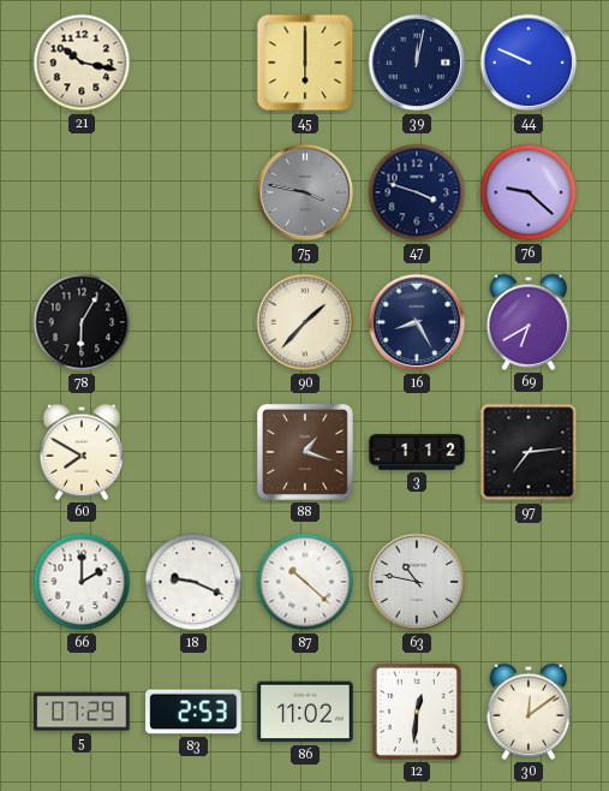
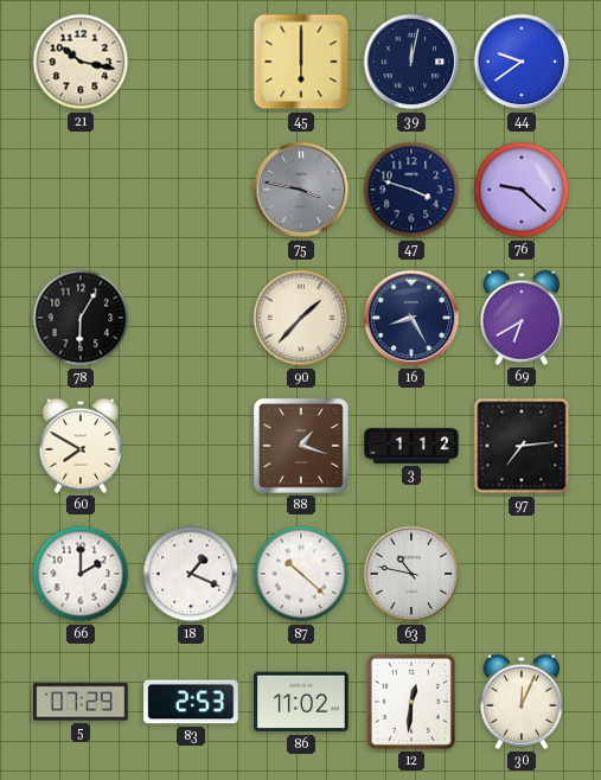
44: 9:49 -> 9:39
18: 9:19 -> 1:19
30: 12:09 -> 12:04
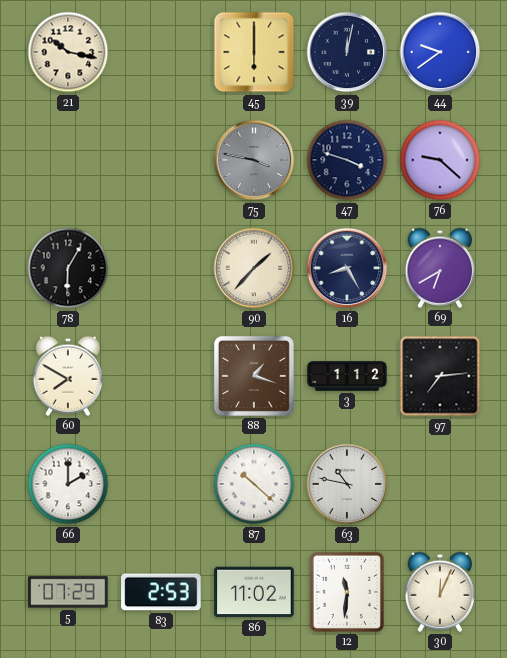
18: 1:19 -> none
12: 12:31 -> 11:31
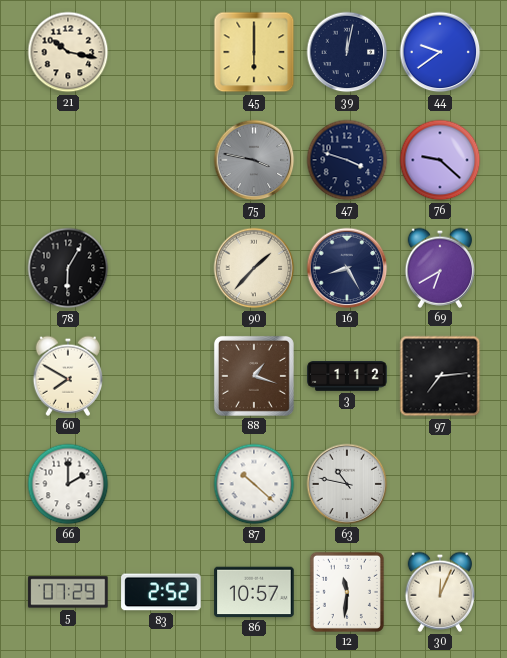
83: 2:53 -> 2:52
86: 11:02 -> 10:57
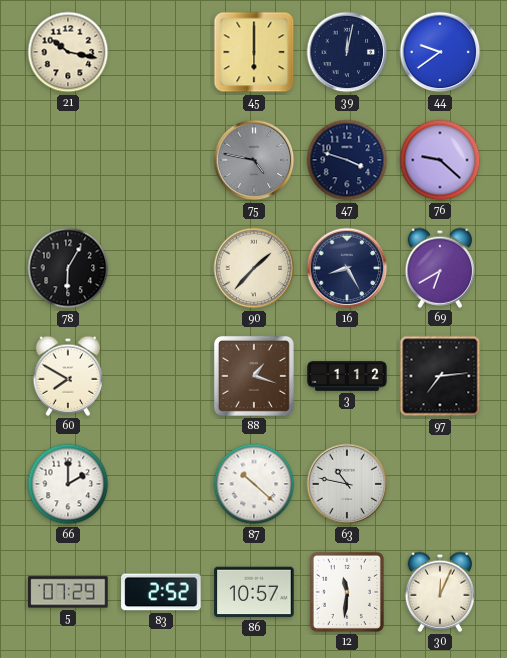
75: 3:47 -> 4:47
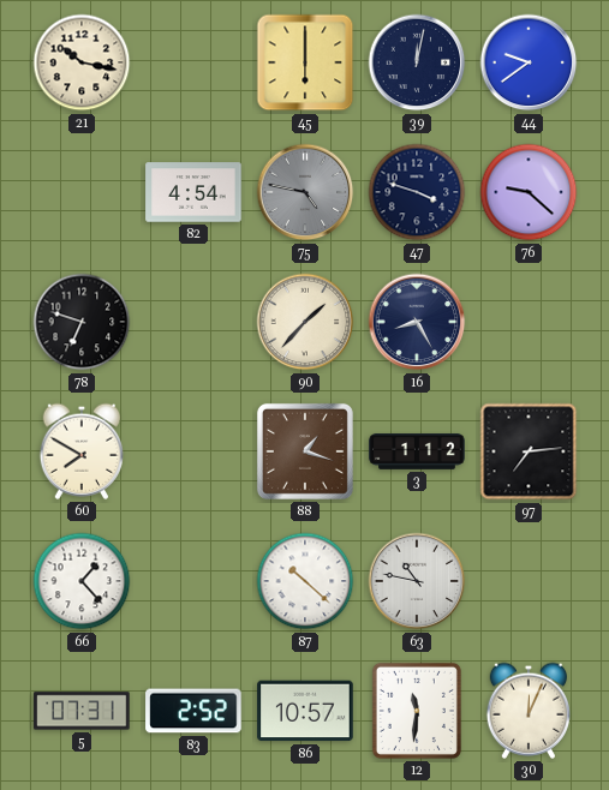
82: none -> 4:54
78: 6:05 -> 6:48
69: 6:40 -> none
66: 2:00 -> 1:23
5: 07:29 -> 07:31
